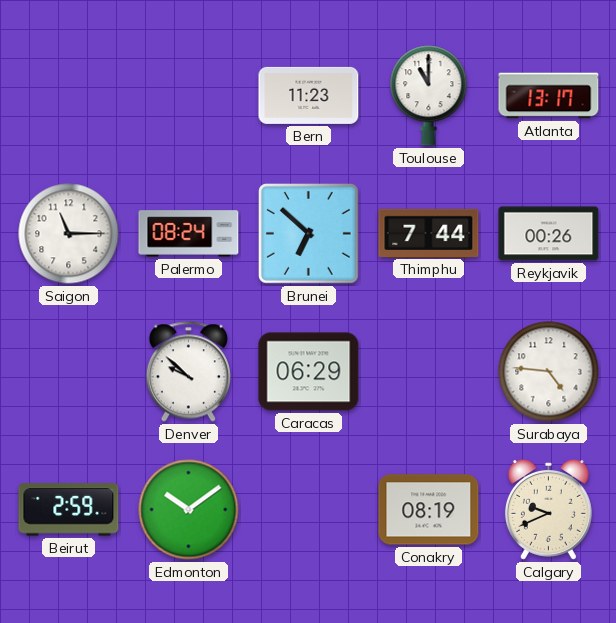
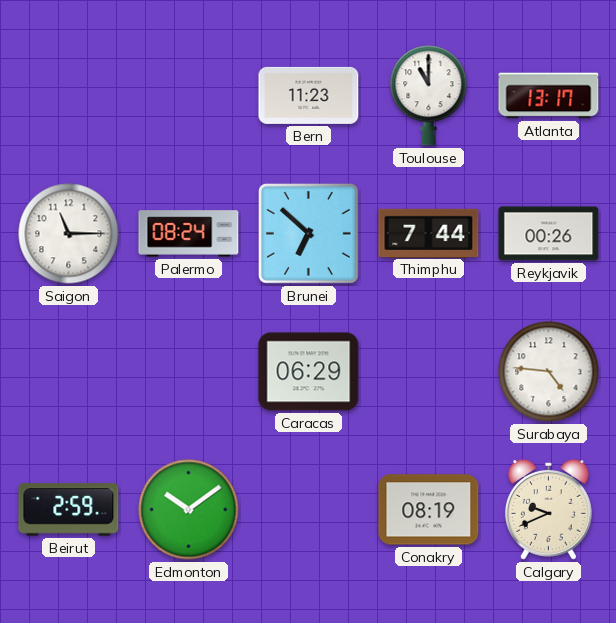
Denver: 9:52 -> none
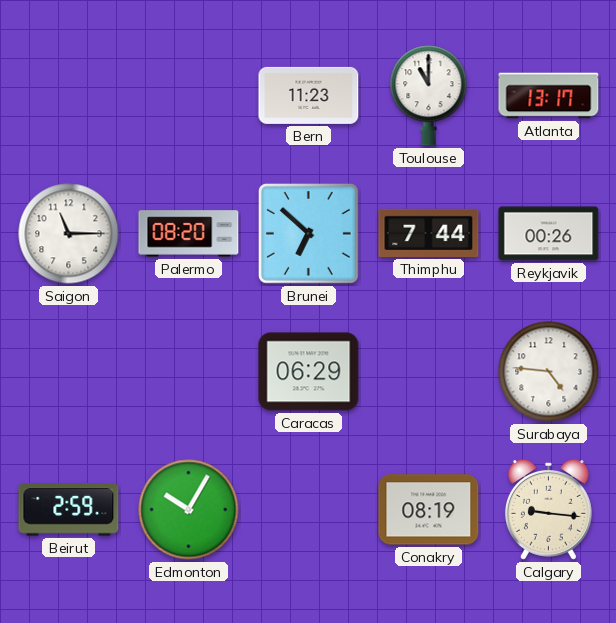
Palermo: 08:24 -> 08:20
Edmonton: 10:09 -> 10:05
Calgary: 9:41 -> 9:16
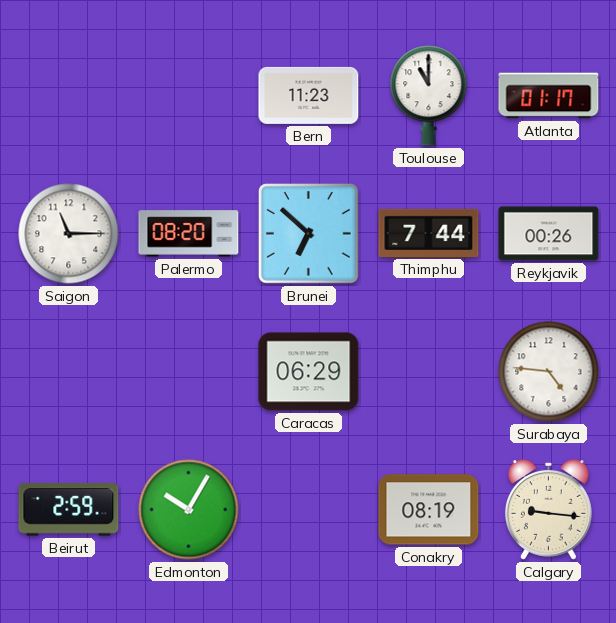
Atlanta: 13:17 -> 01:17
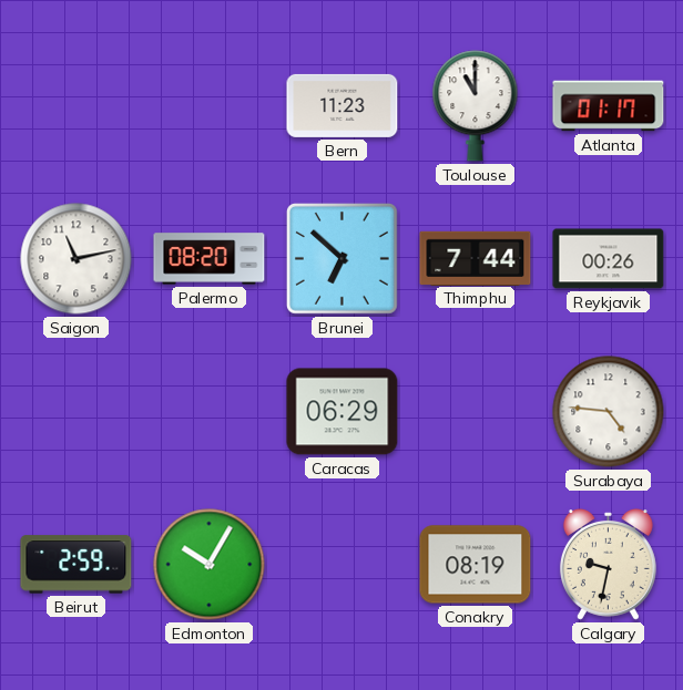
Saigon: 11:15 -> 11:13
Calgary: 9:16 -> 9:32
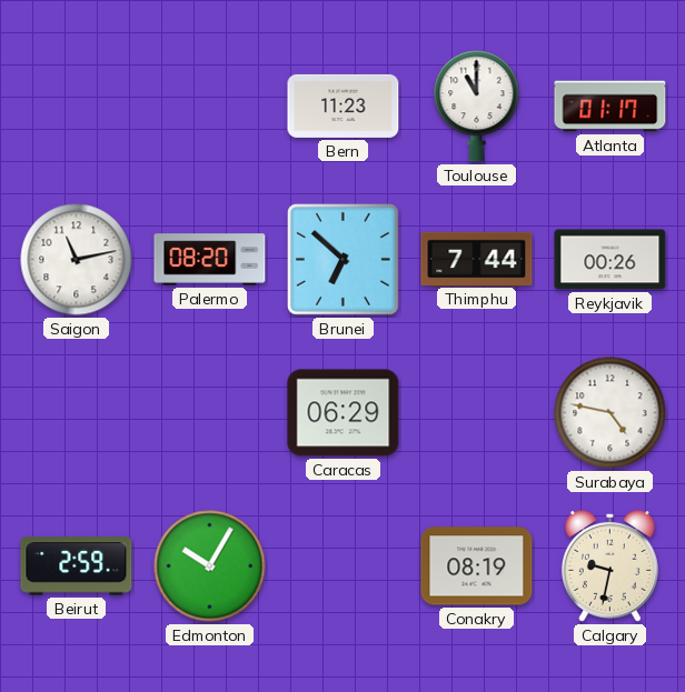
Surabaya: 4:46 -> 4:47
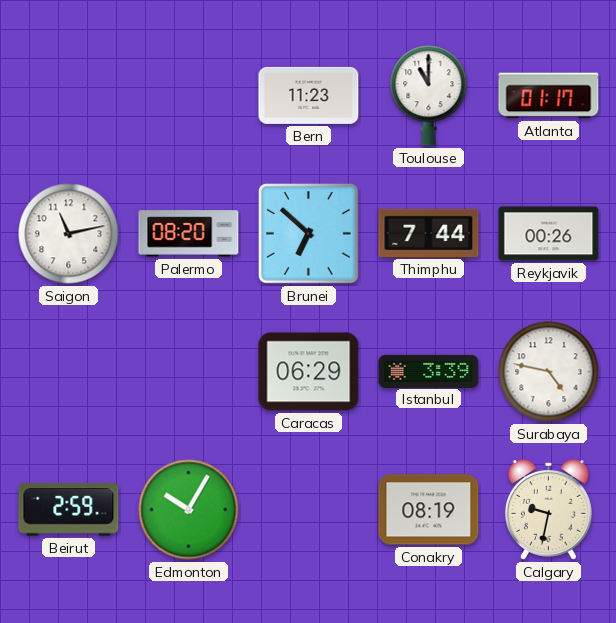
Istanbul: none -> 3:39
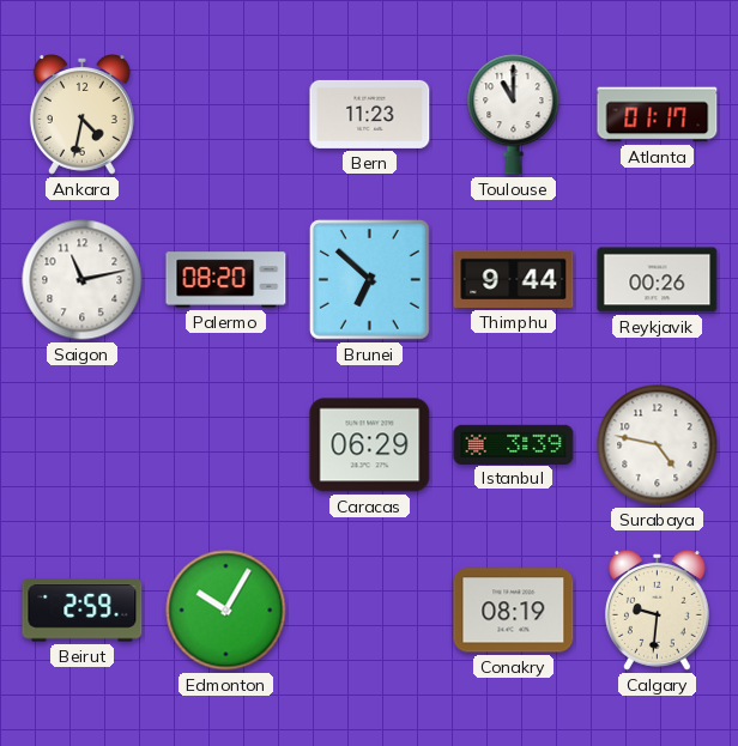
Ankara: none -> 4:32
Thimphu: 7:44 -> 9:44
Calgary: 9:32 -> 9:31
